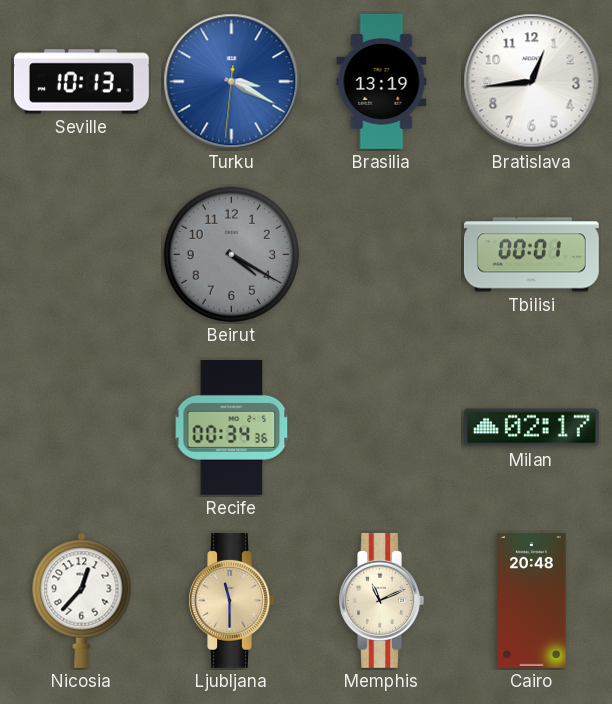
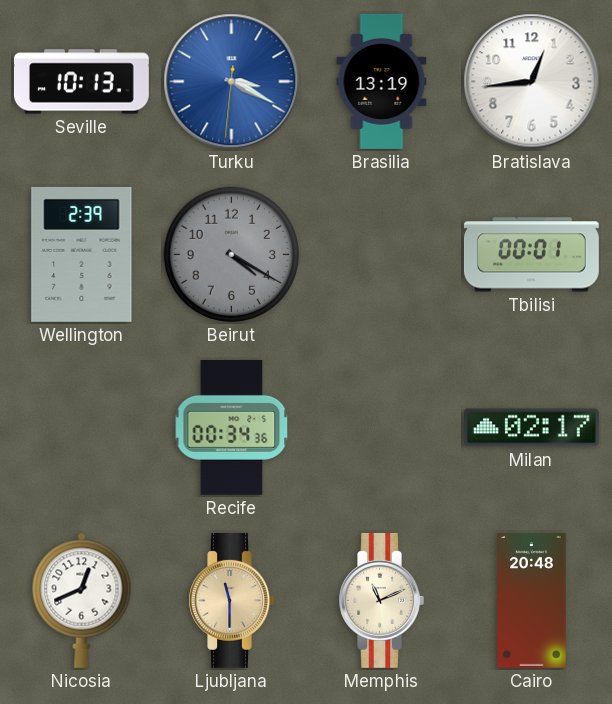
Wellington: none -> 2:39
Nicosia: 12:37 -> 12:41
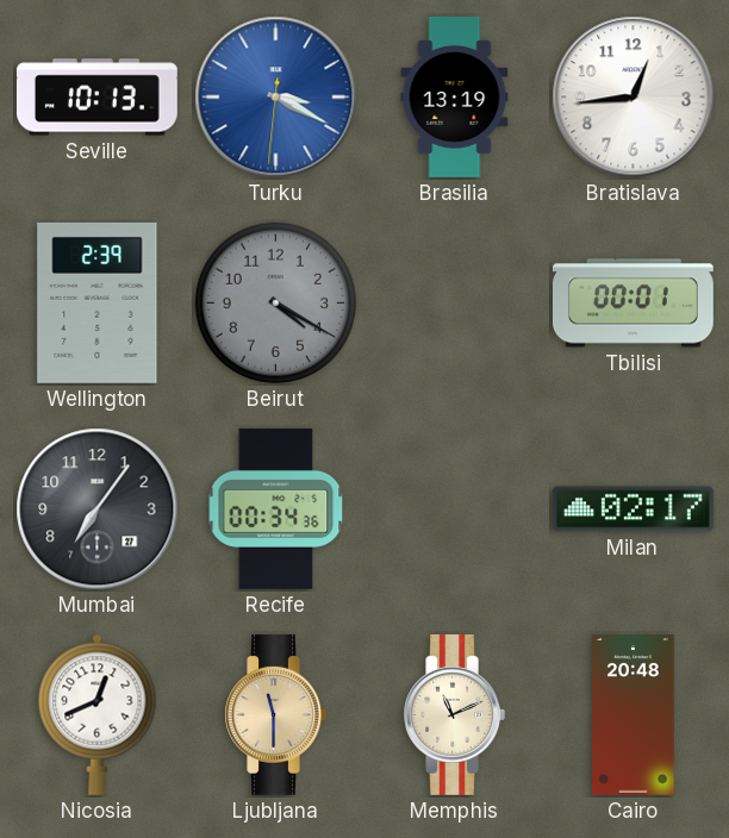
Mumbai: none -> 7:06
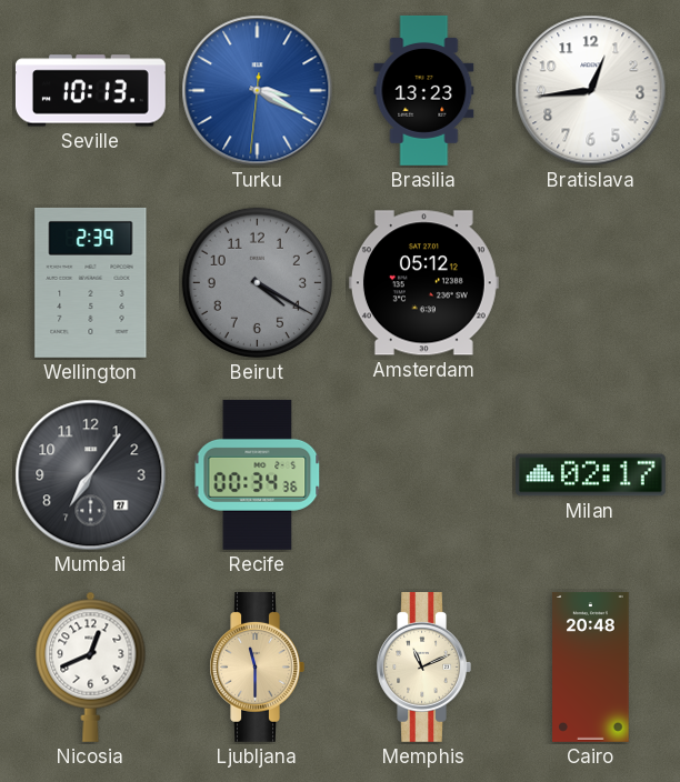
Brasilia: 13:19 -> 13:23
Amsterdam: none -> 05:12
Tbilisi: 00:01 -> none
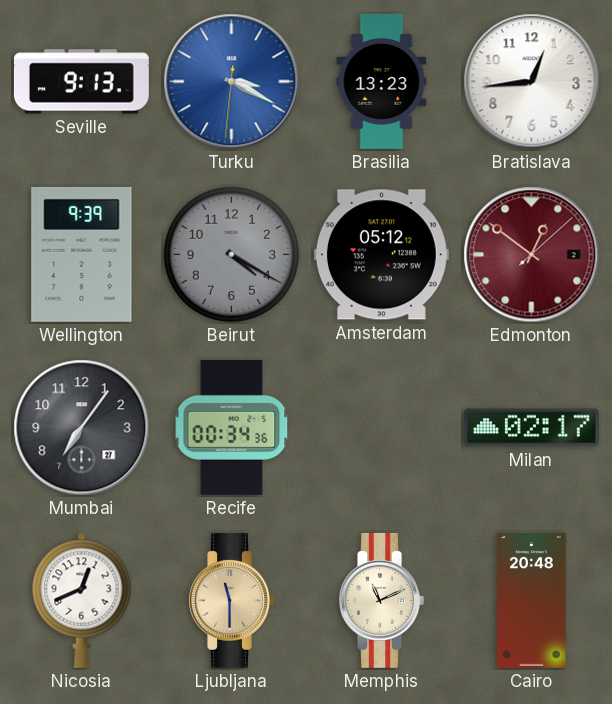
Seville: 10:13 -> 9:13
Wellington: 2:39 -> 9:39
Edmonton: none -> 12:51
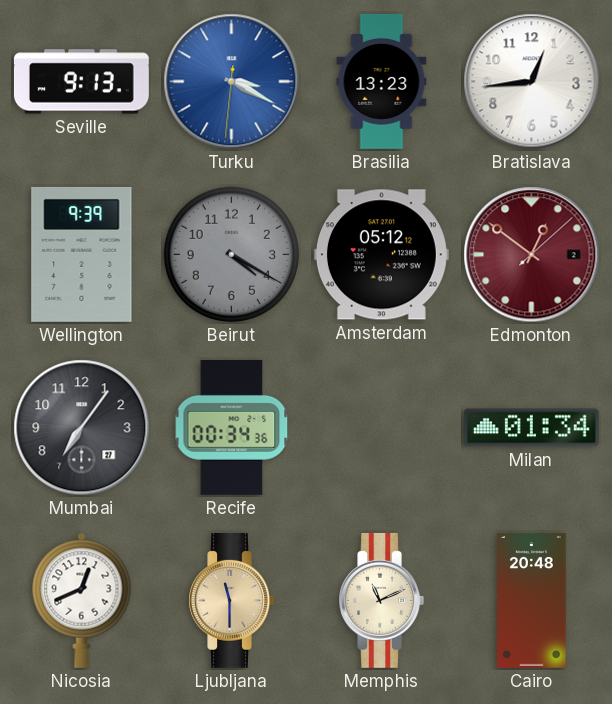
Milan: 02:17 -> 01:34
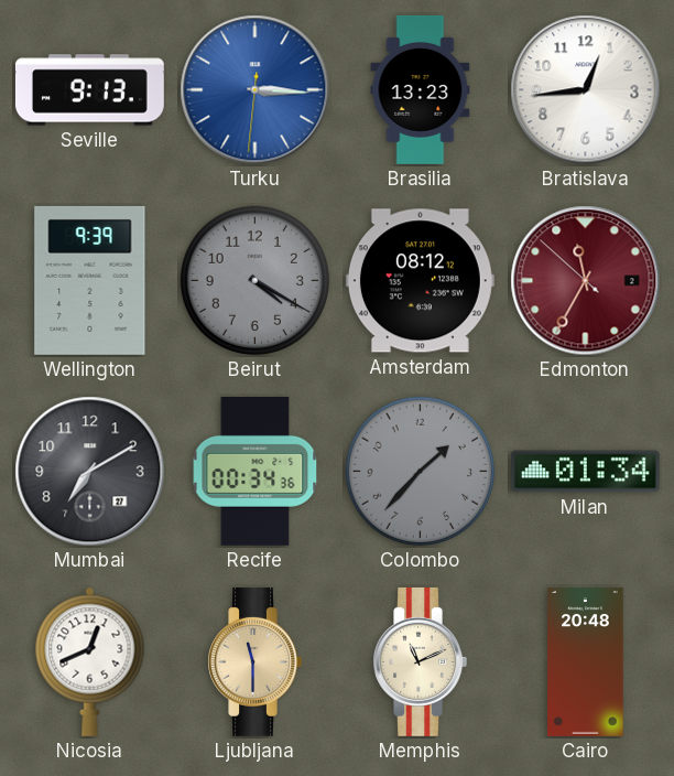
Turku: 3:19 -> 3:15
Amsterdam: 05:12 -> 08:12
Edmonton: 12:51 -> 11:34
Mumbai: 7:06 -> 7:10
Colombo: none -> 1:37
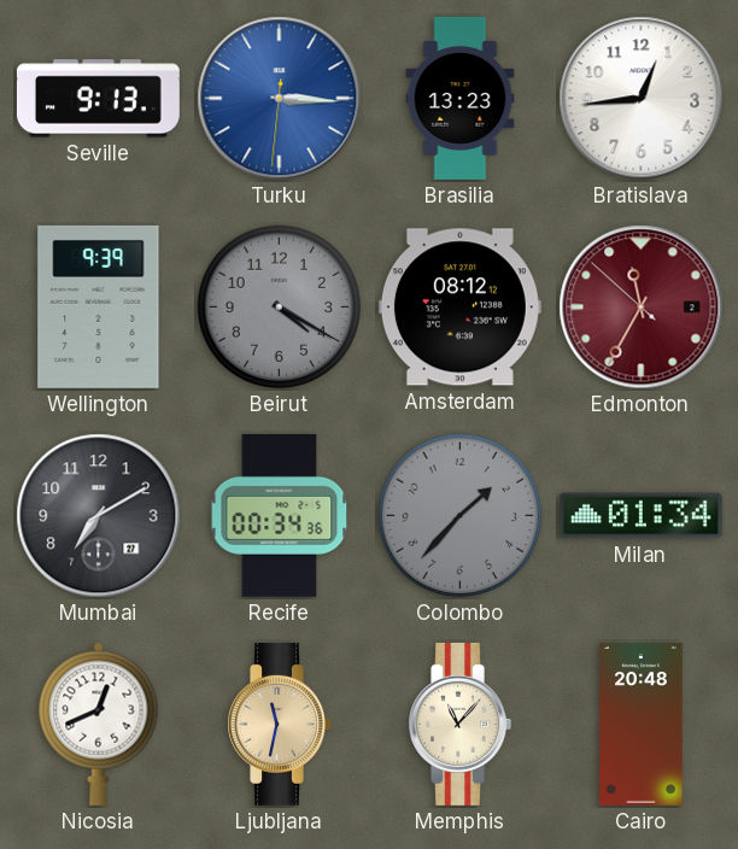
Ljubljana: 11:30 -> 11:32
Memphis: 11:11 -> 11:07
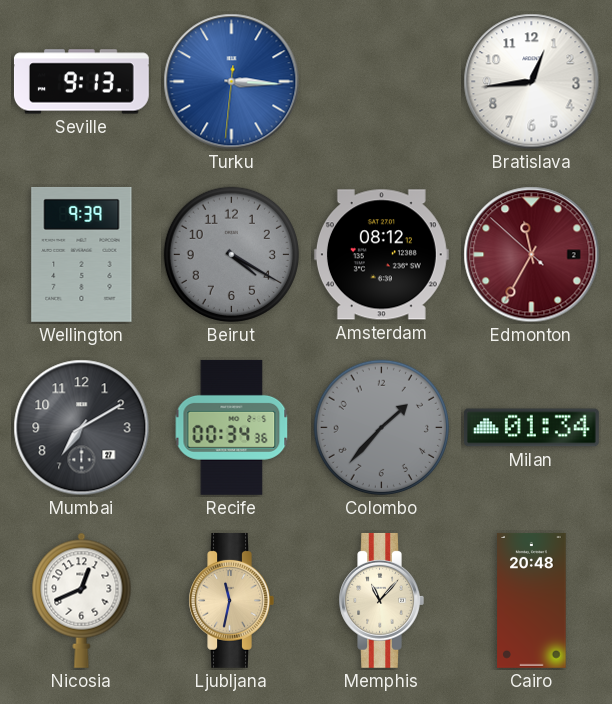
Brasilia: 13:23 -> none
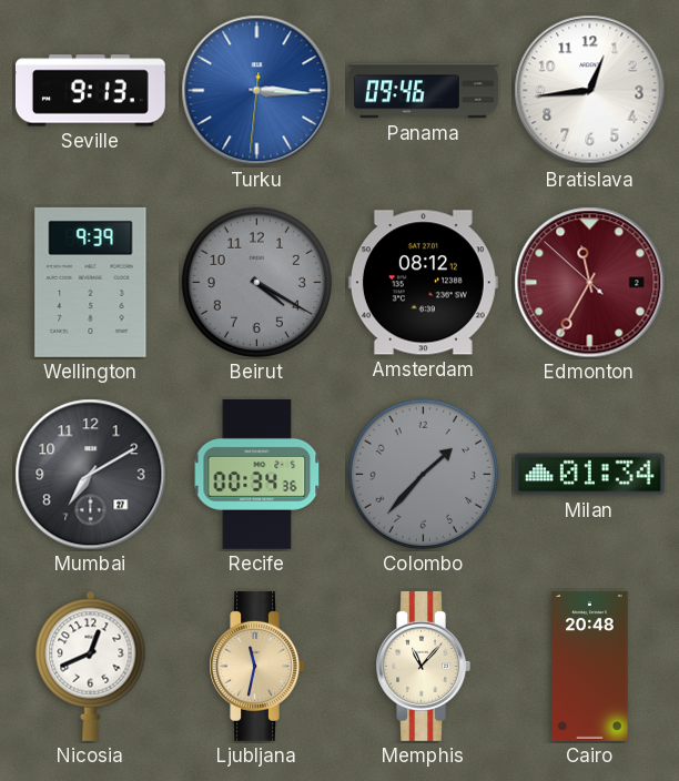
Panama: none -> 09:46
